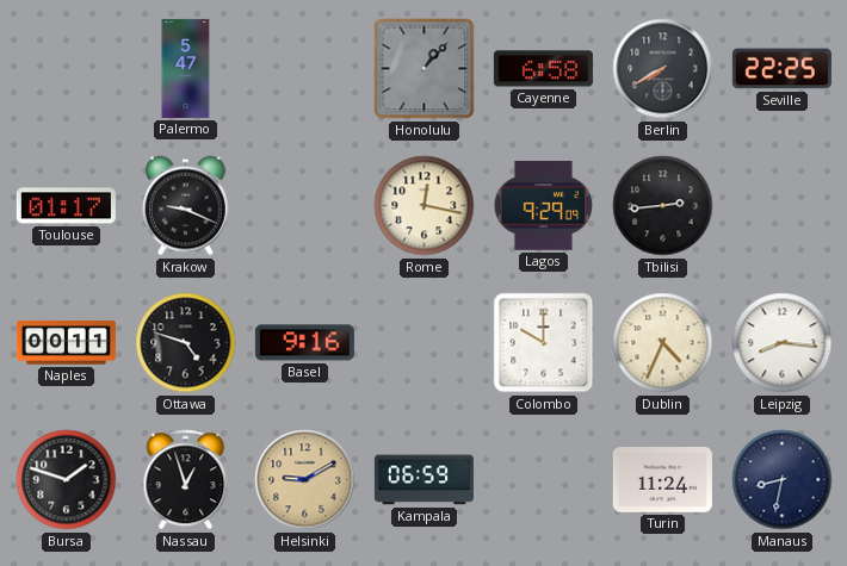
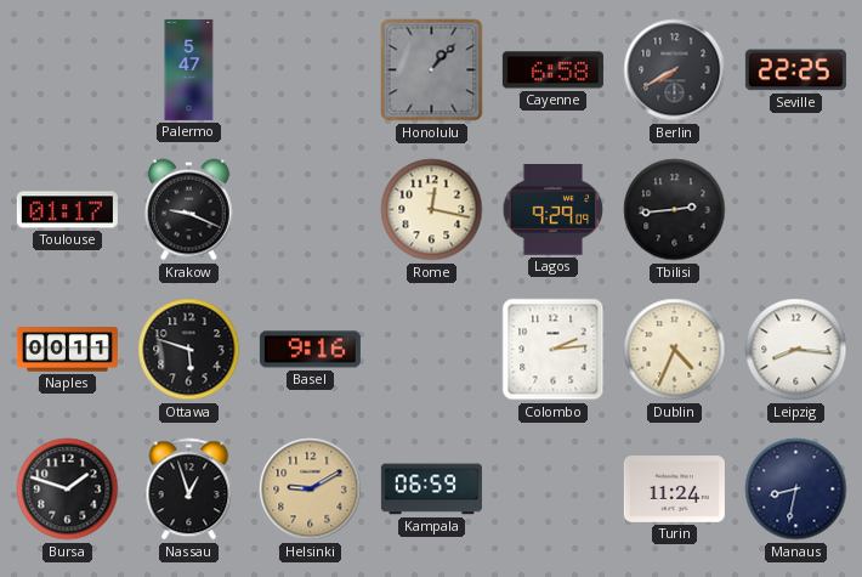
Ottawa: 4:48 -> 5:48
Colombo: 10:00 -> 2:14
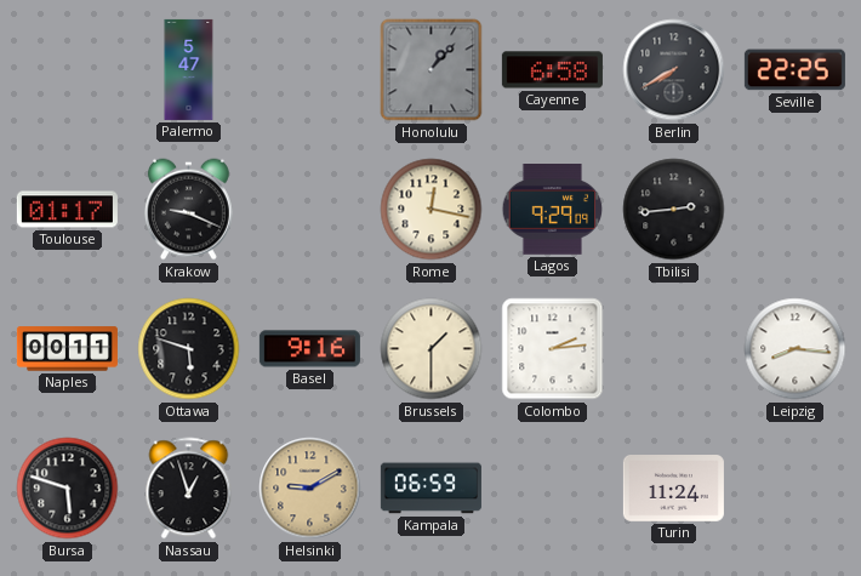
Brussels: none -> 1:30
Dublin: 4:34 -> none
Bursa: 1:48 -> 5:48
Manaus: 8:32 -> none
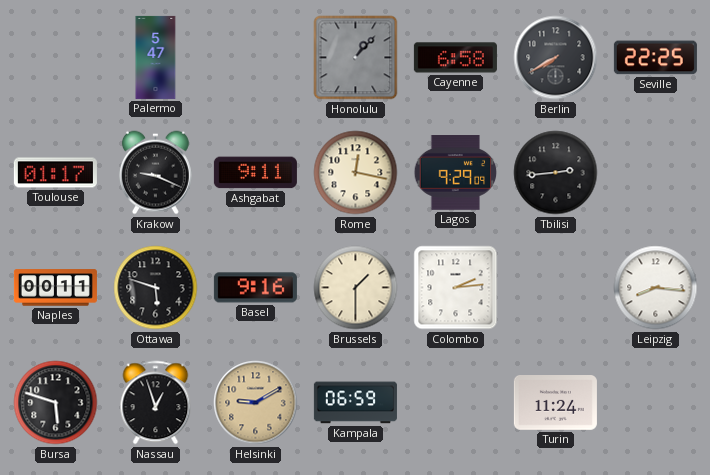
Ashgabat: none -> 9:11
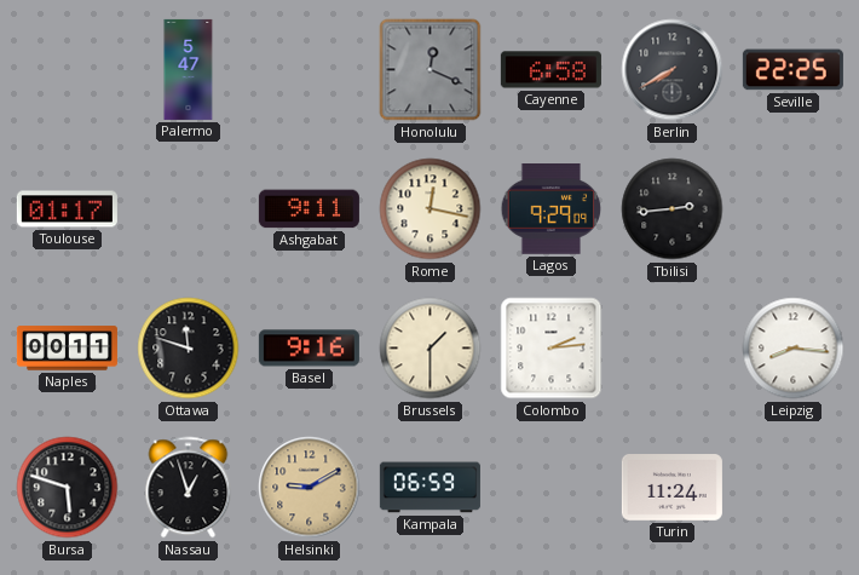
Honolulu: 1:07 -> 12:19
Krakow: 9:19 -> none
Ottawa: 5:48 -> 11:48
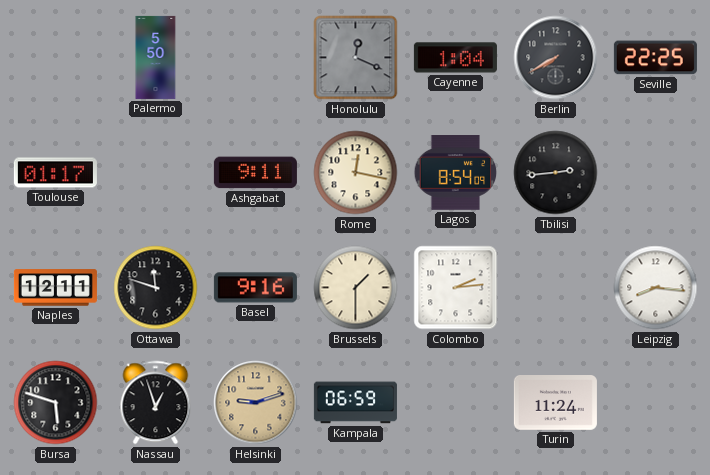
Palermo: 5:47 -> 5:50
Cayenne: 6:58 -> 1:04
Lagos: 9:29 -> 8:54
Naples: 00:11 -> 12:11
Helsinki: 9:10 -> 9:12
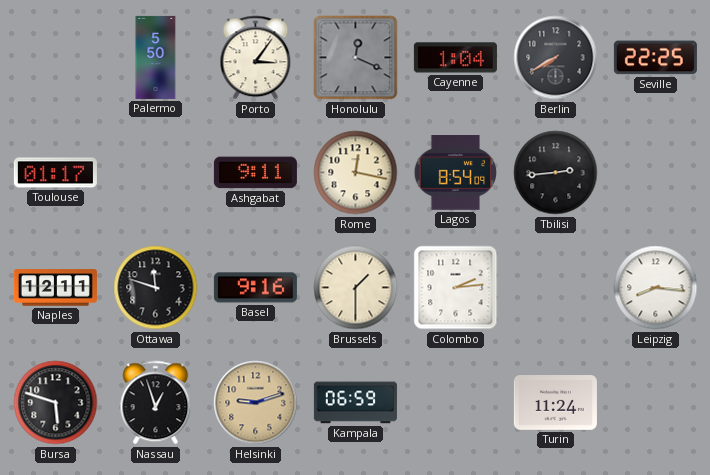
Porto: none -> 3:06
